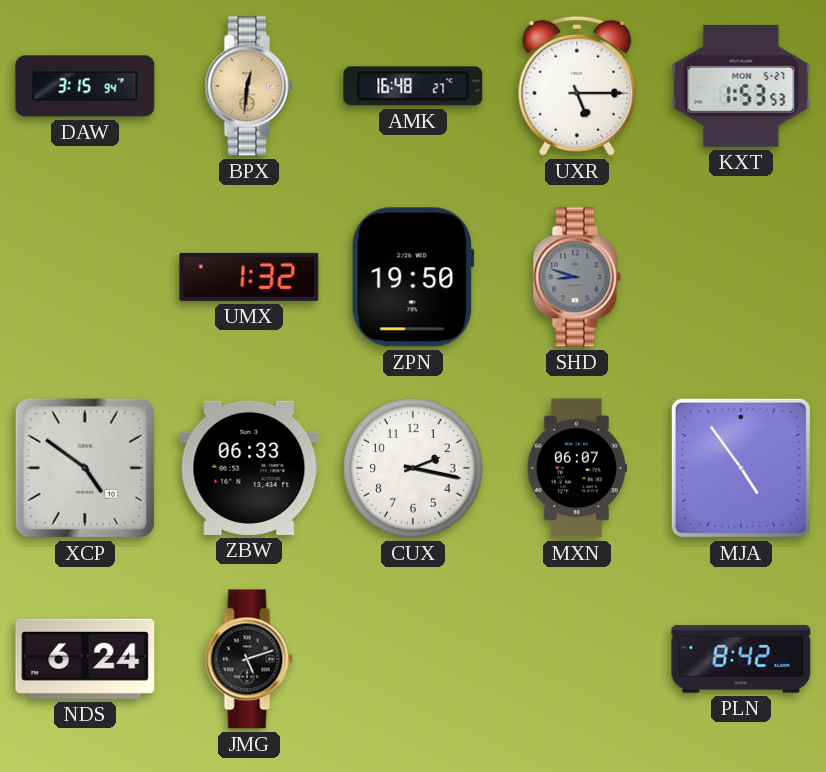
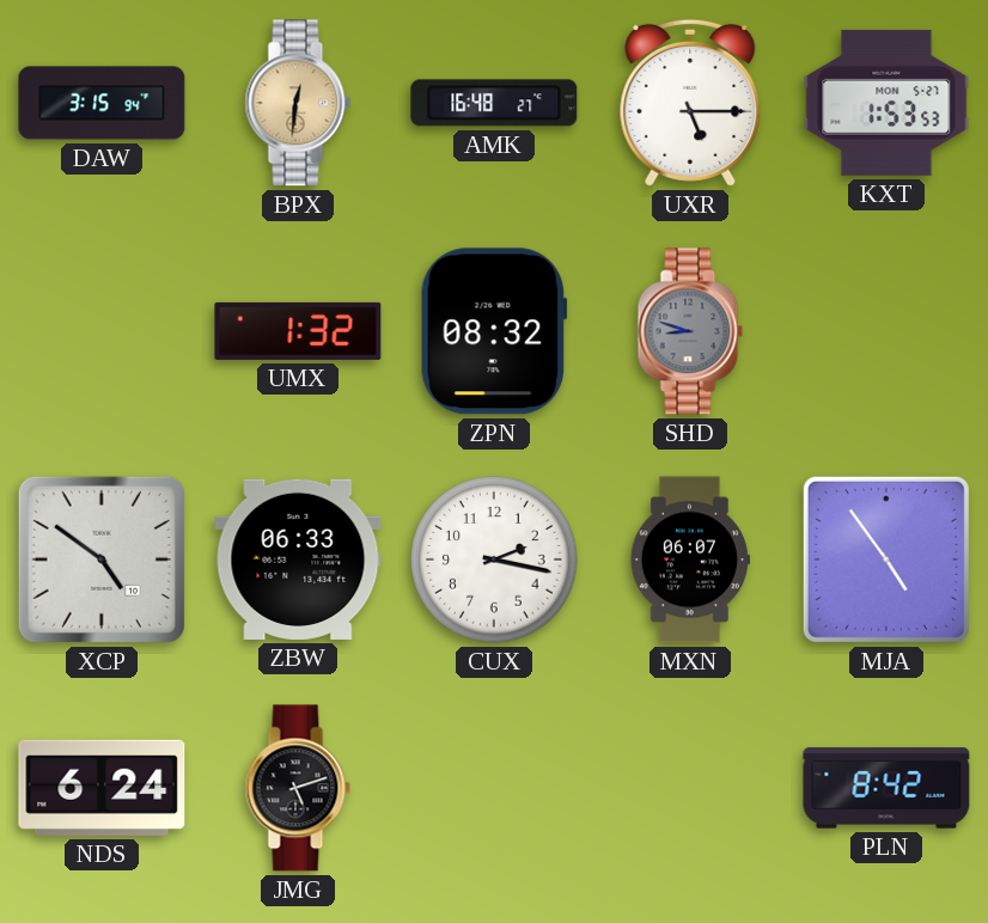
ZPN: 19:50 -> 08:32
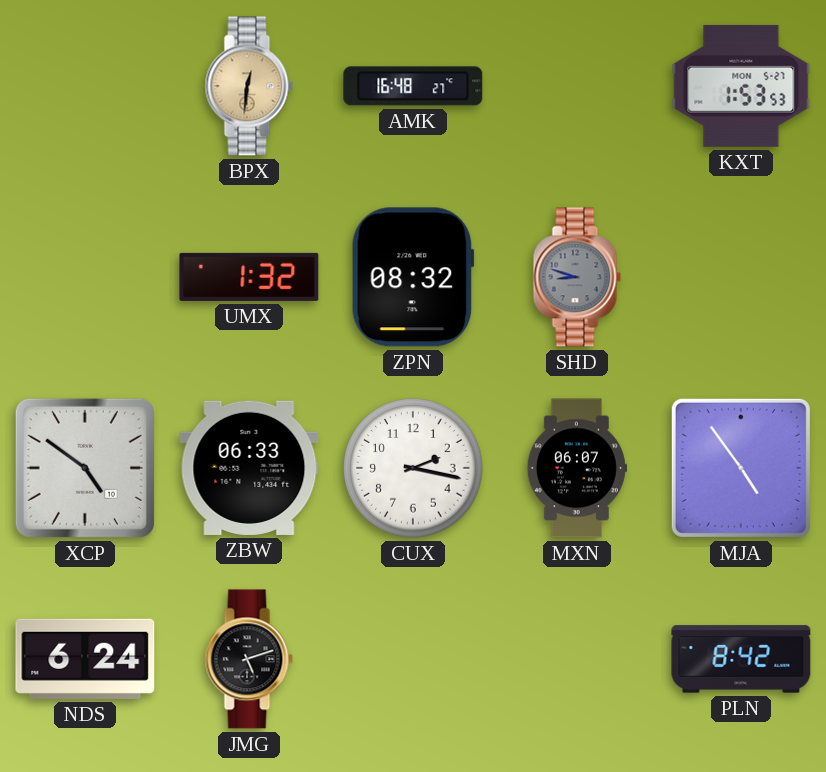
DAW: 3:15 -> none
UXR: 5:15 -> none
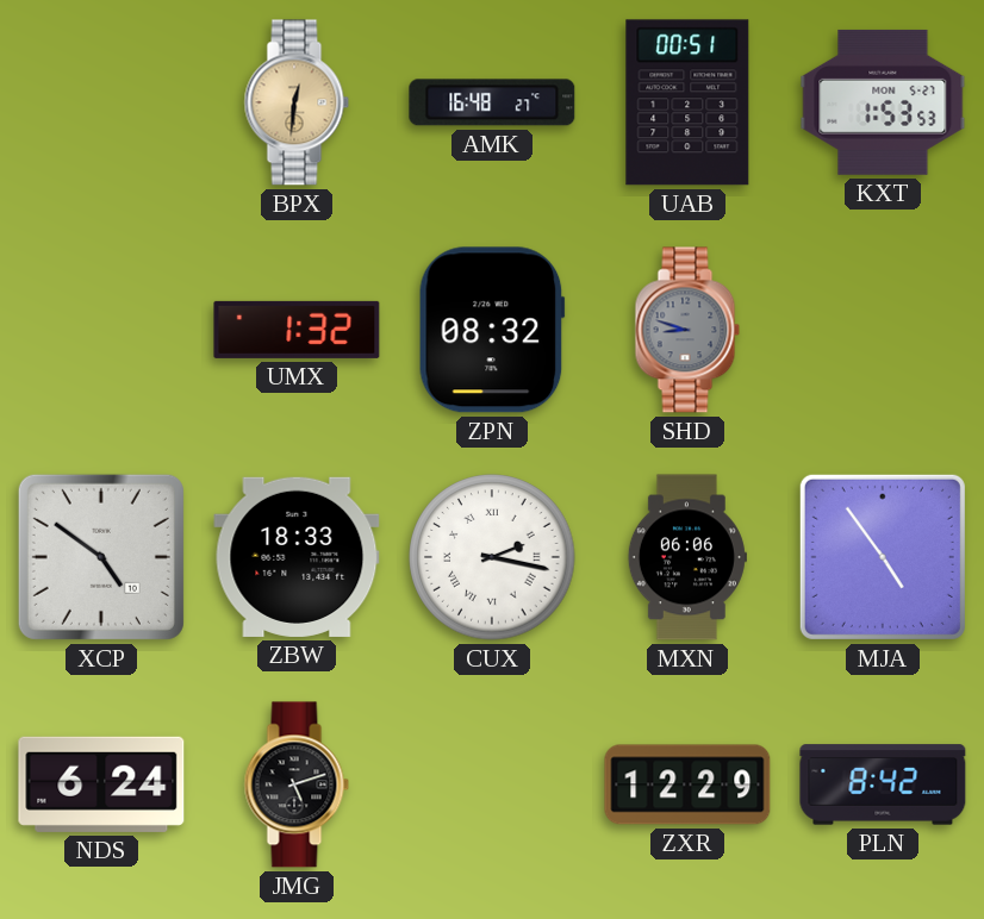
UAB: none -> 00:51
ZBW: 06:33 -> 18:33
CUX numerals: Arabic -> Roman
MXN: 06:07 -> 06:06
ZXR: none -> 12:29
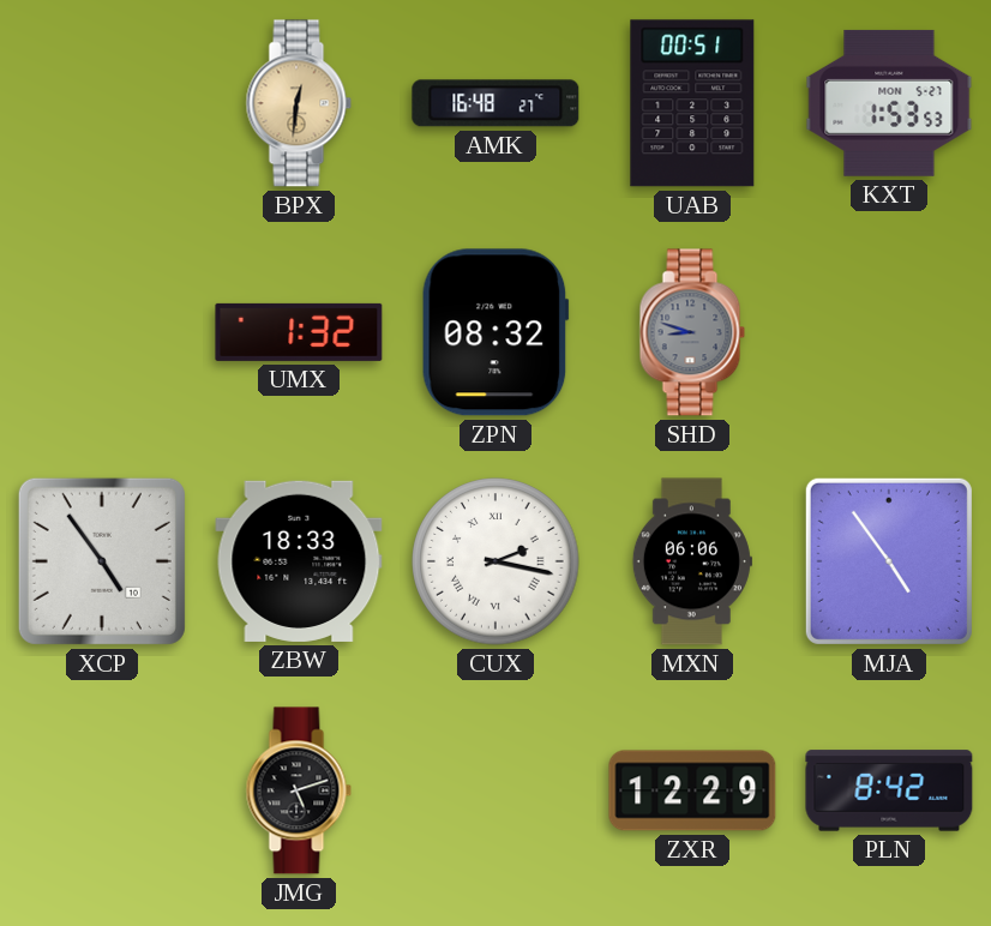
XCP: 4:51 -> 4:54
NDS: 6:24 -> none
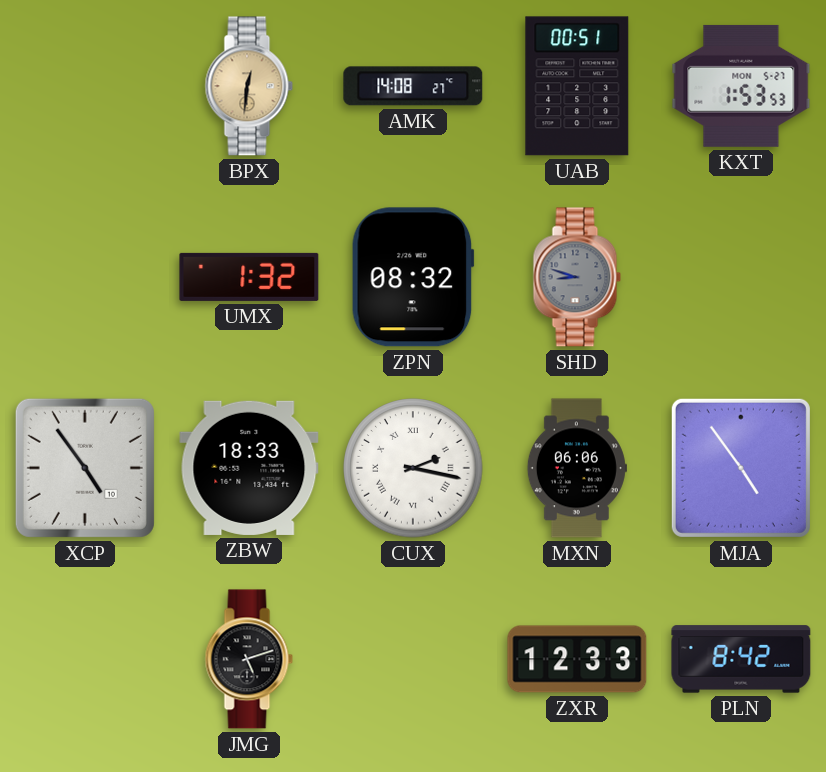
AMK: 16:48 -> 14:08
ZXR: 12:29 -> 12:33
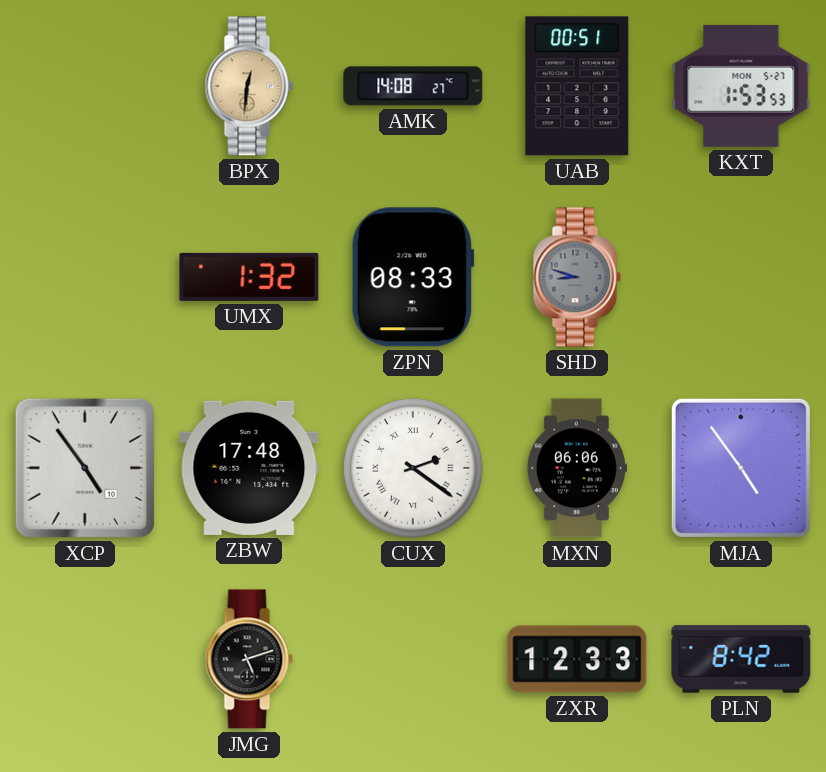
ZPN: 08:32 -> 08:33
ZBW: 18:33 -> 17:48
CUX: 2:17 -> 2:21
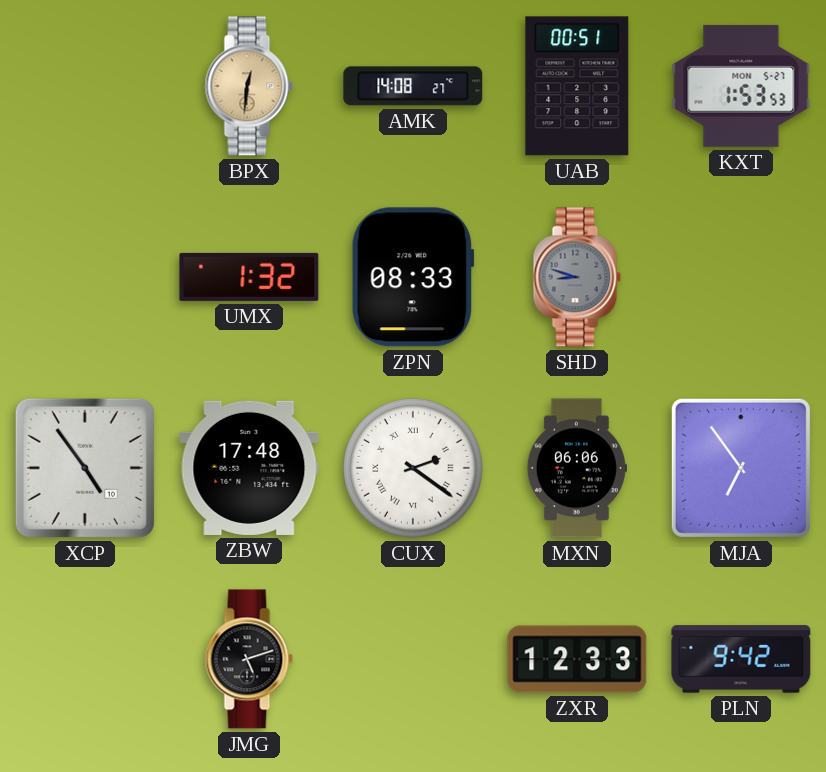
MJA: 4:54 -> 6:54
PLN: 8:42 -> 9:42
